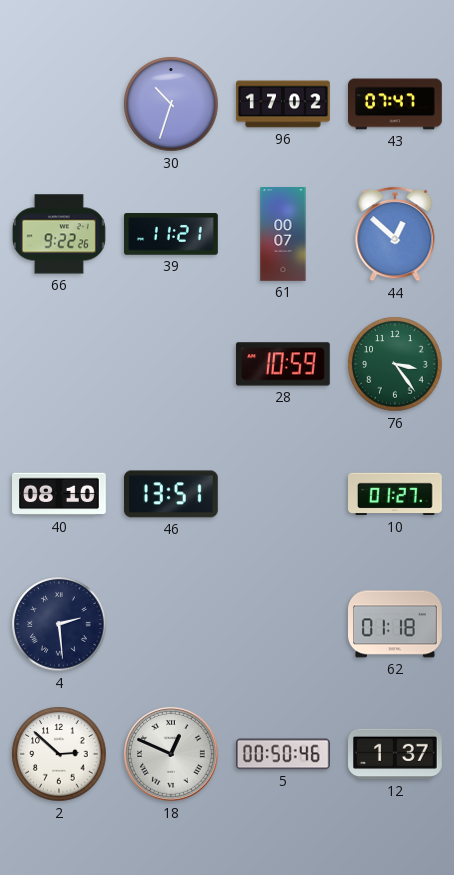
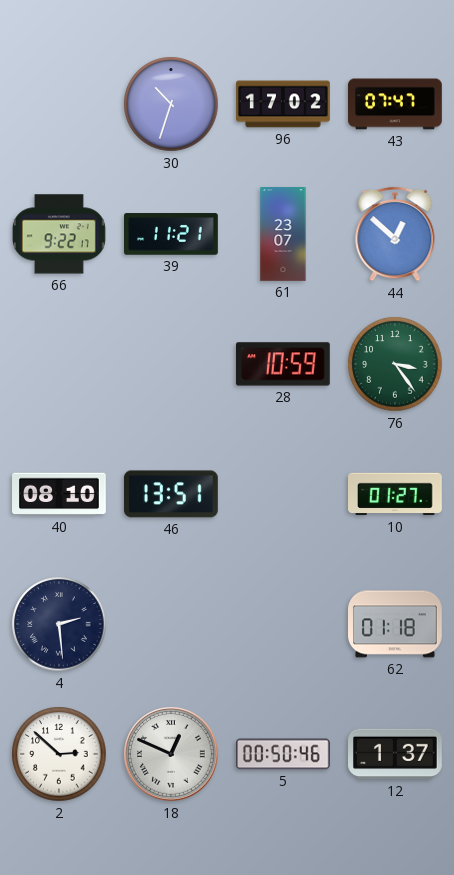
66: 9:22:26 -> 9:22:17
61: 00:07 -> 23:07
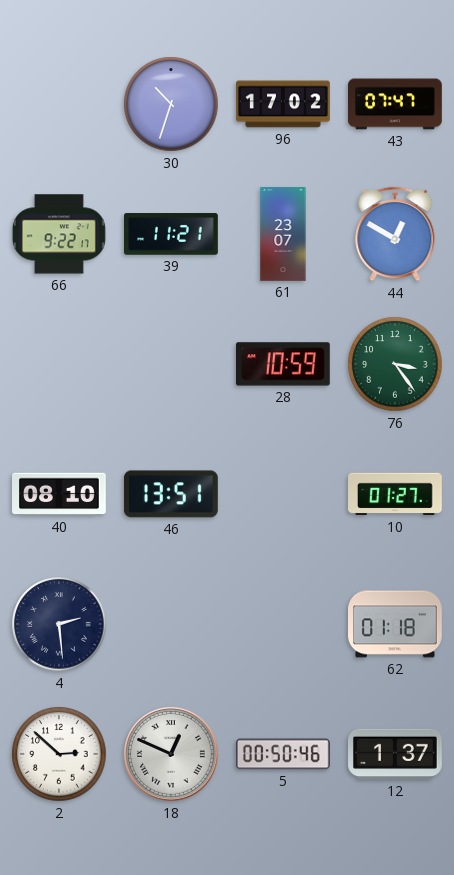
44: 12:52 -> 12:50
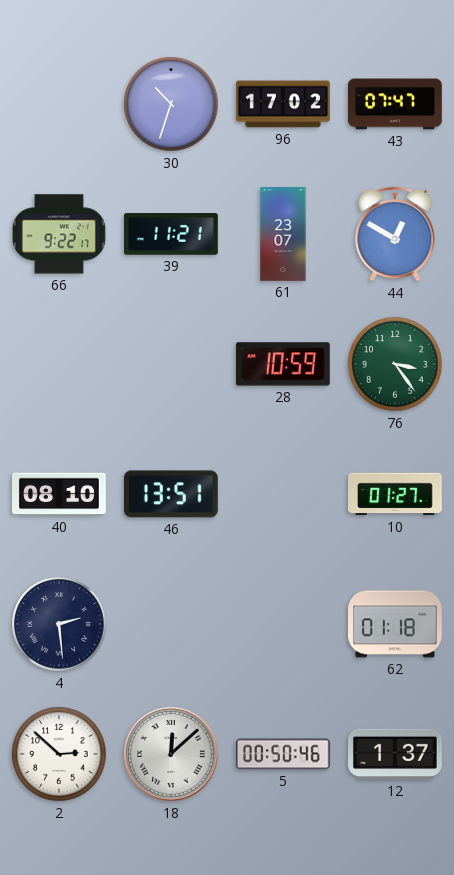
18: 12:49 -> 12:08
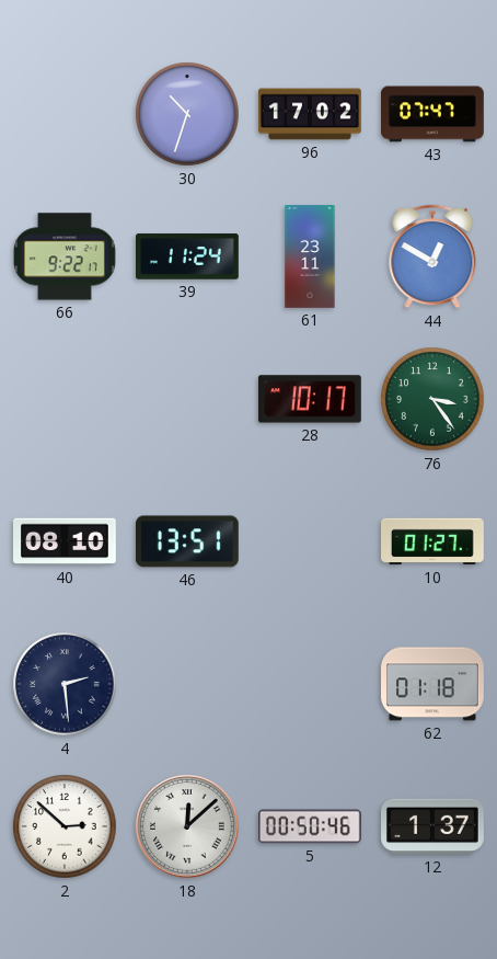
39: 11:21 -> 11:24
61: 23:07 -> 23:11
28: 10:59 -> 10:17
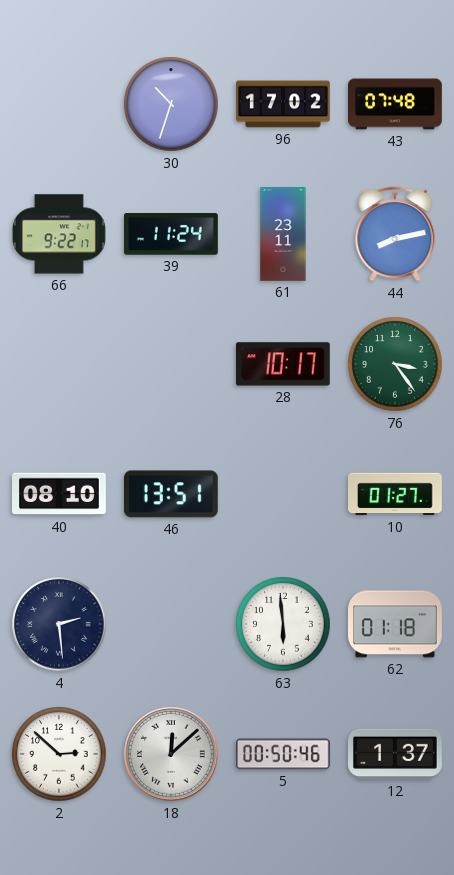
43: 07:47 -> 07:48
44: 12:50 -> 8:13
63: none -> 5:59
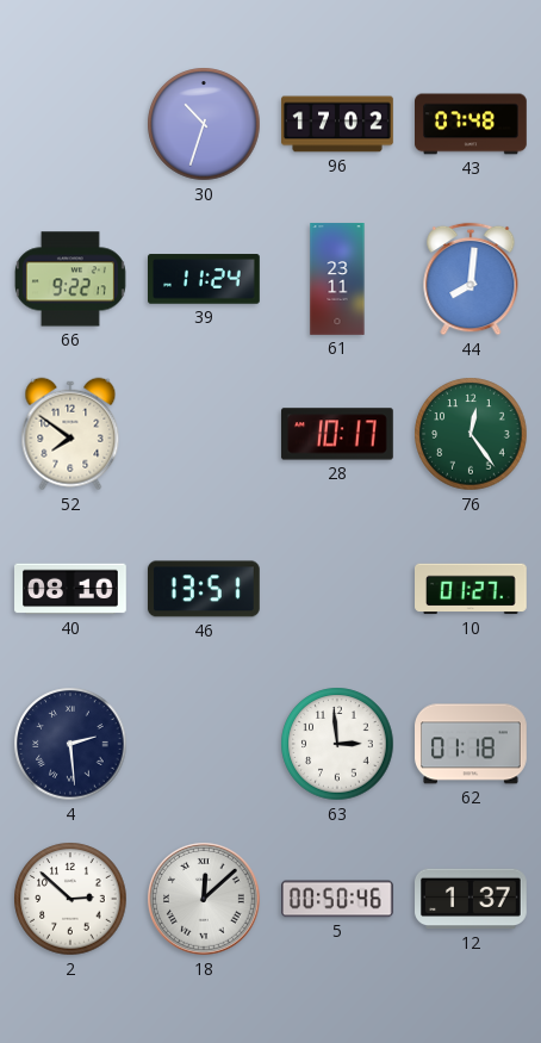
44: 8:13 -> 8:01
52: none -> 7:51
76: 3:24 -> 12:24
63: 5:59 -> 2:59
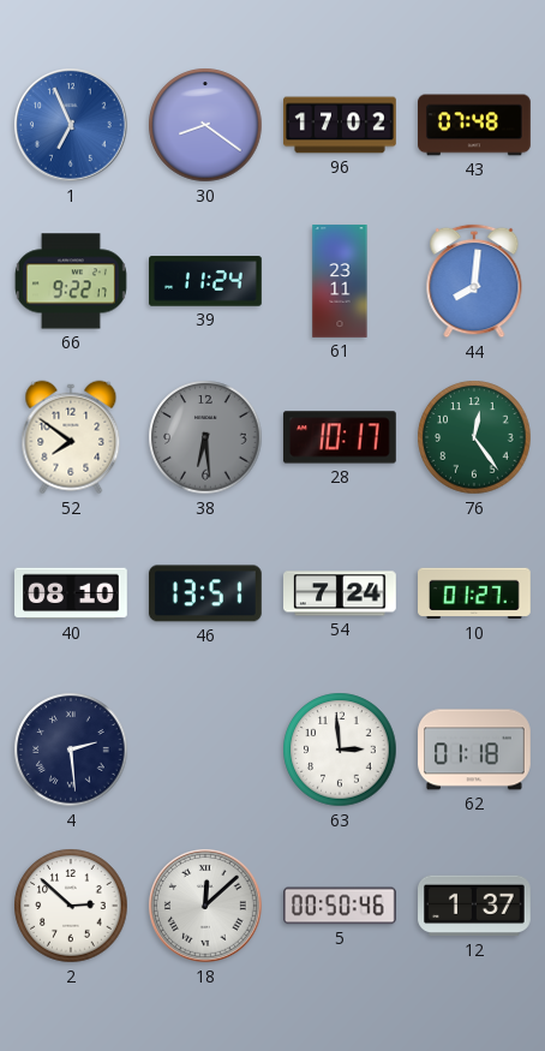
1: none -> 6:56
30: 10:33 -> 8:21
38: none -> 6:29
54: none -> 7:24
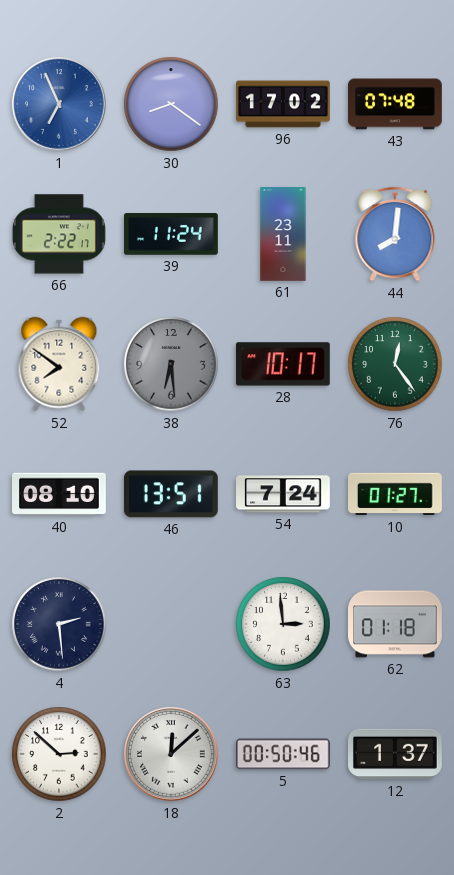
66: 9:22 -> 2:22
